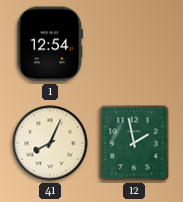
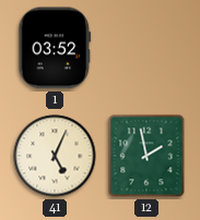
1: 12:54 -> 03:52
41: 8:04 -> 5:04
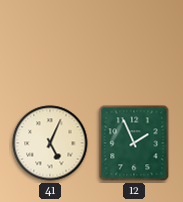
1: 03:52 -> none
12: 1:58 -> 1:56
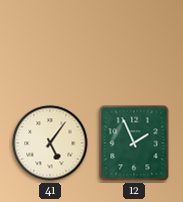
41: 5:04 -> 5:06
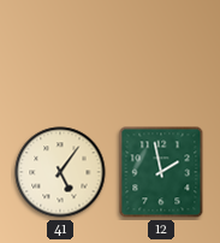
12: 1:56 -> 1:58
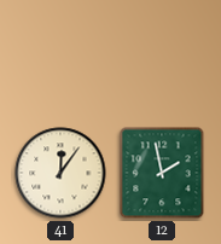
41: 5:06 -> 12:06
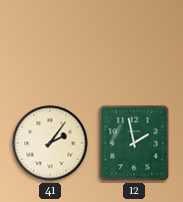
41: 12:06 -> 2:06
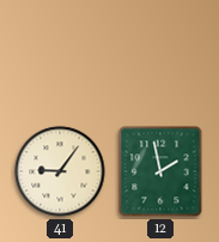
41: 2:06 -> 9:06
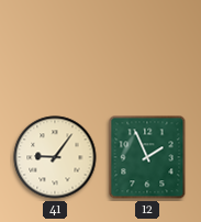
12: 1:58 -> 1:56
